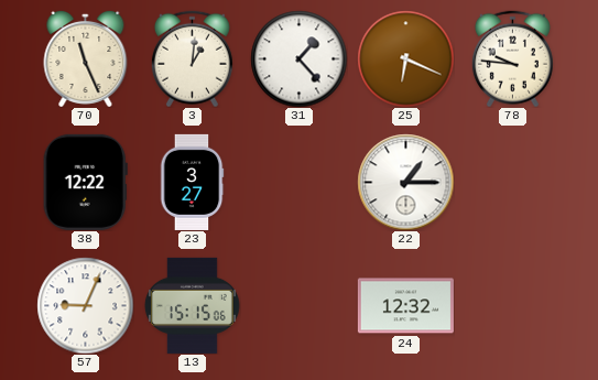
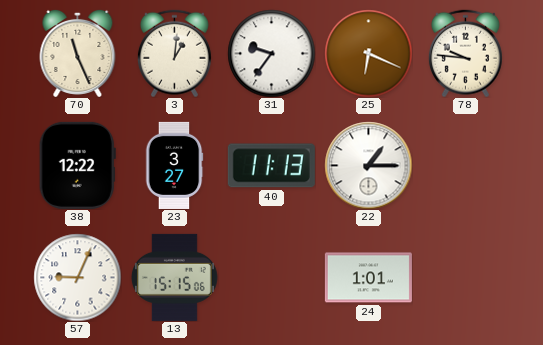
31: 1:23 -> 9:36
40: none -> 11:13
24: 12:32 -> 1:01
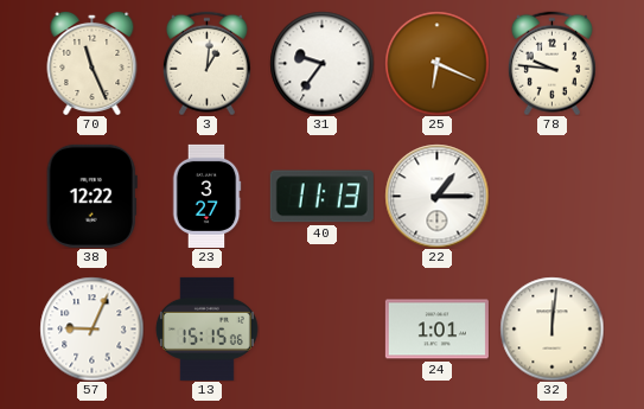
32: none -> 12:01
